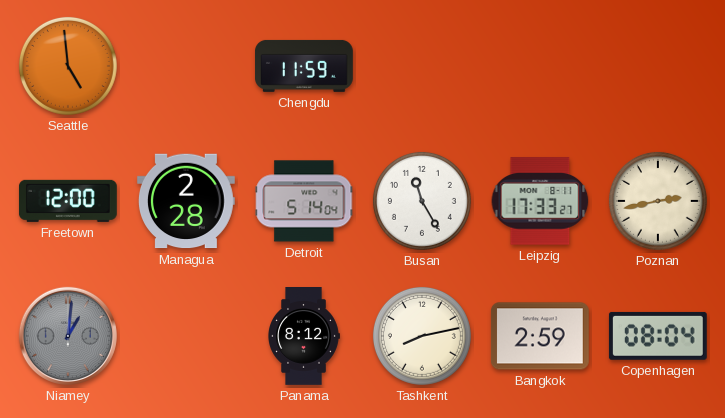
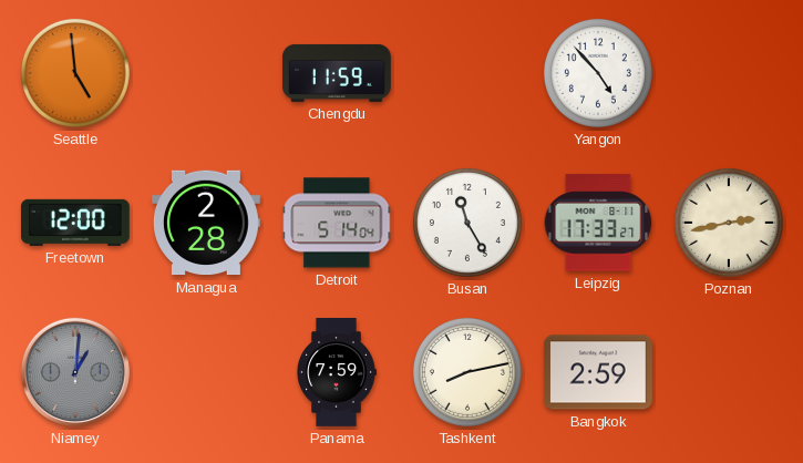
Yangon: none -> 4:53
Panama: 8:12 -> 7:59
Copenhagen: 08:04 -> none
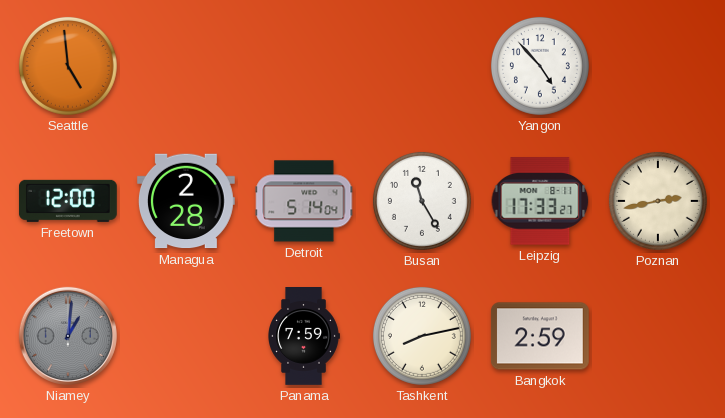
Chengdu: 11:59 -> none
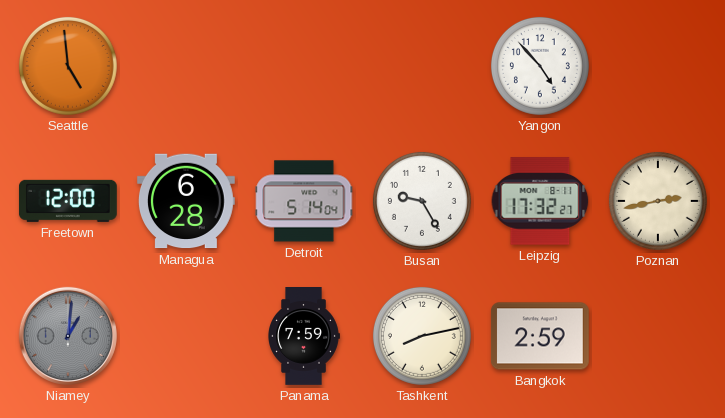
Managua: 2:28 -> 6:28
Busan: 11:25 -> 9:25
Leipzig: 17:33 -> 17:32
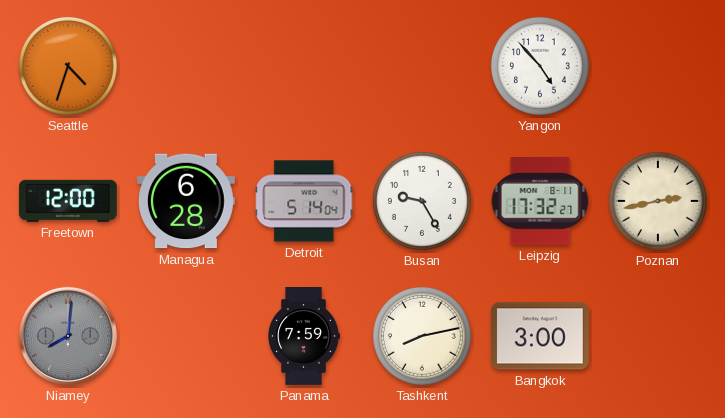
Seattle: 4:59 -> 4:33
Niamey: 1:01 -> 8:01
Bangkok: 2:59 -> 3:00
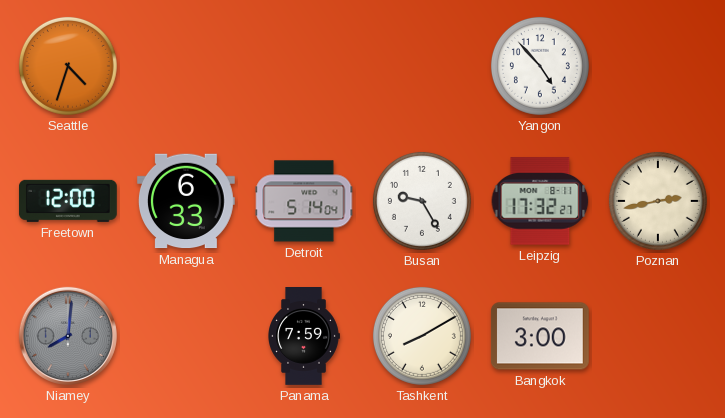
Managua: 6:28 -> 6:33
Tashkent: 8:13 -> 8:10
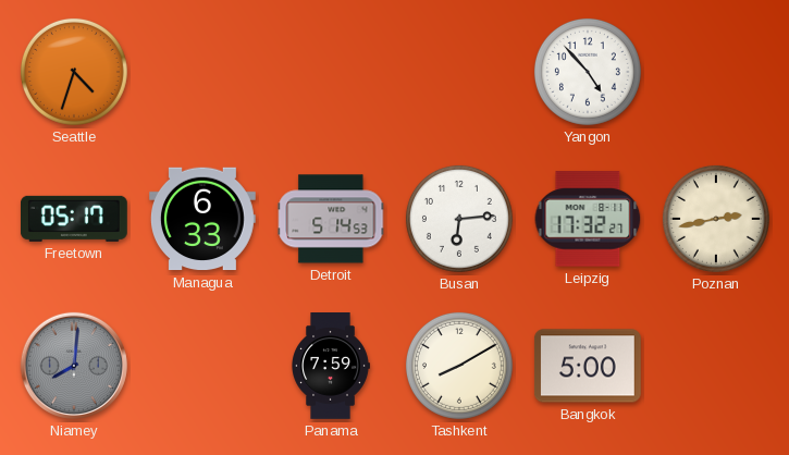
Freetown: 12:00 -> 05:17
Detroit: 5:14:04 -> 5:14:53
Busan: 9:25 -> 6:14
Bangkok: 3:00 -> 5:00
